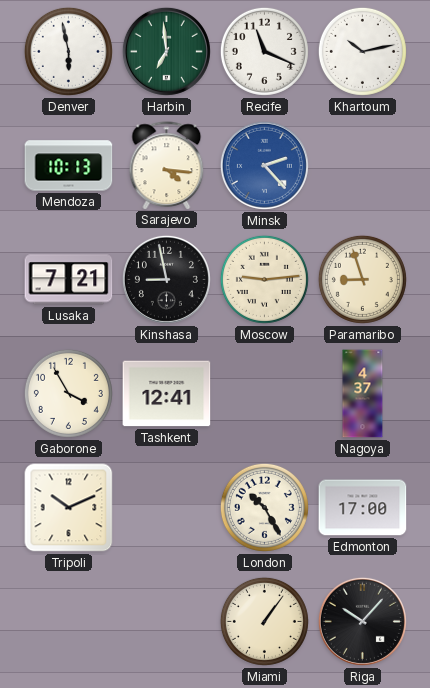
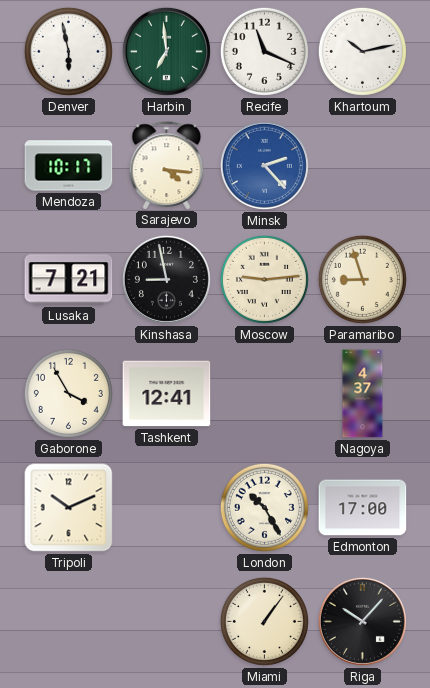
Mendoza: 10:13 -> 10:17
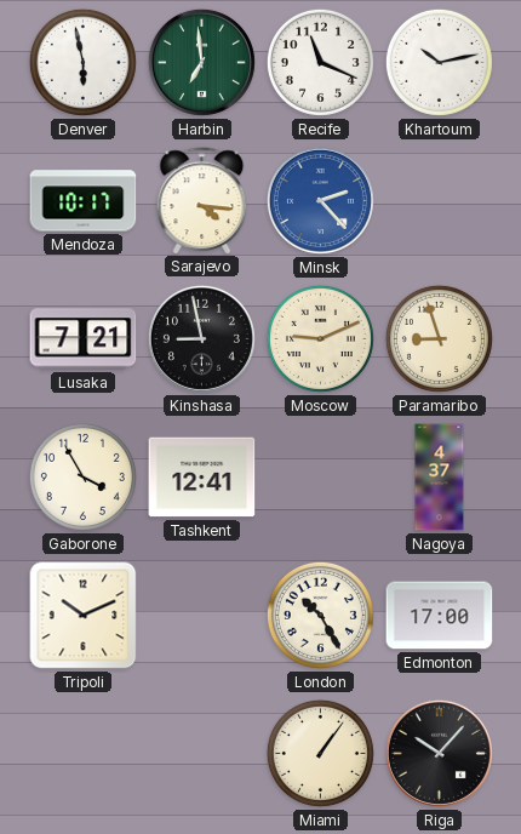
Moscow: 9:14 -> 9:11
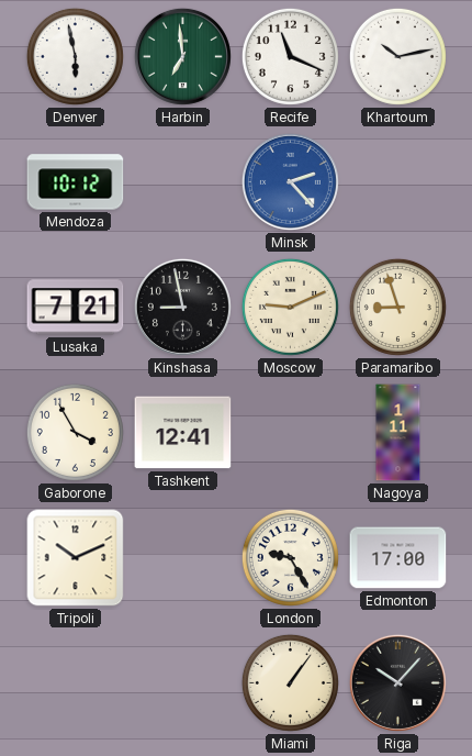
Mendoza: 10:17 -> 10:12
Sarajevo: 4:16 -> none
Nagoya: 4:37 -> 1:11
London: 10:25 -> 9:25
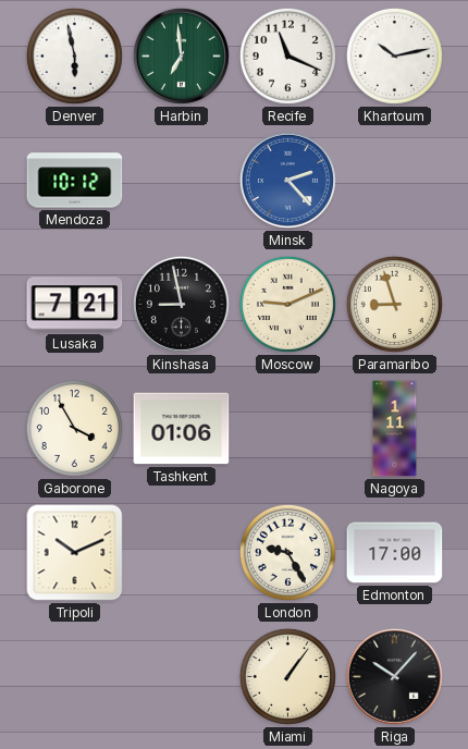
Tashkent: 12:41 -> 01:06
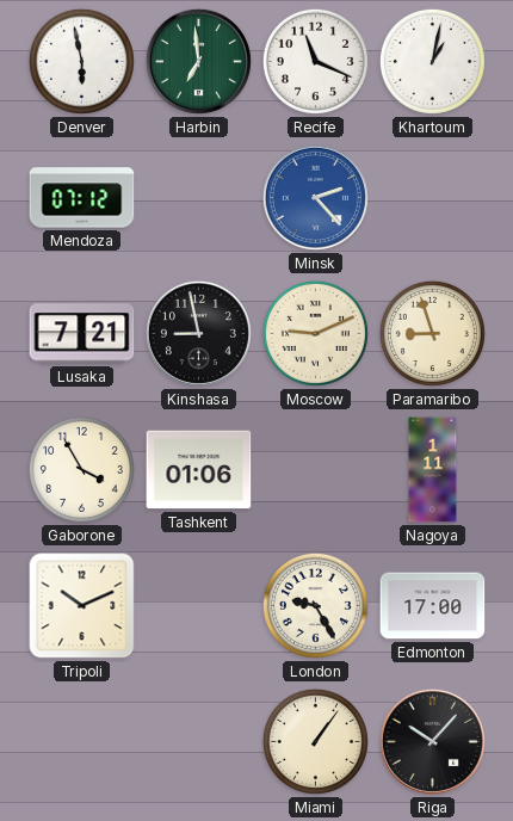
Khartoum: 10:13 -> 1:02
Mendoza: 10:12 -> 07:12
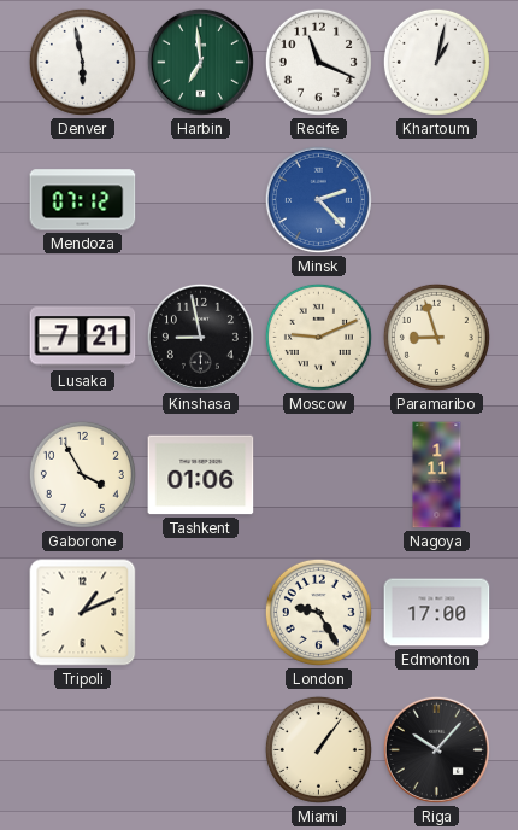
Tripoli: 10:11 -> 1:11
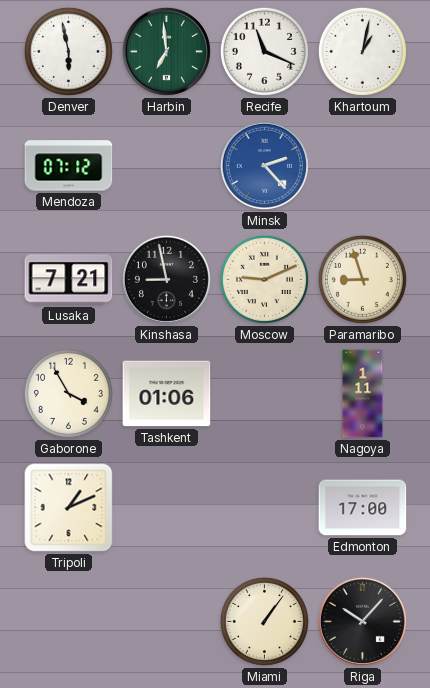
London: 9:25 -> none
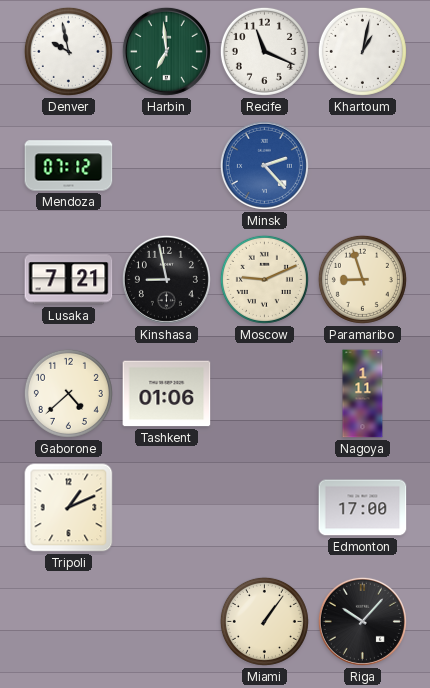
Denver: 5:58 -> 9:58
Gaborone: 3:55 -> 4:38
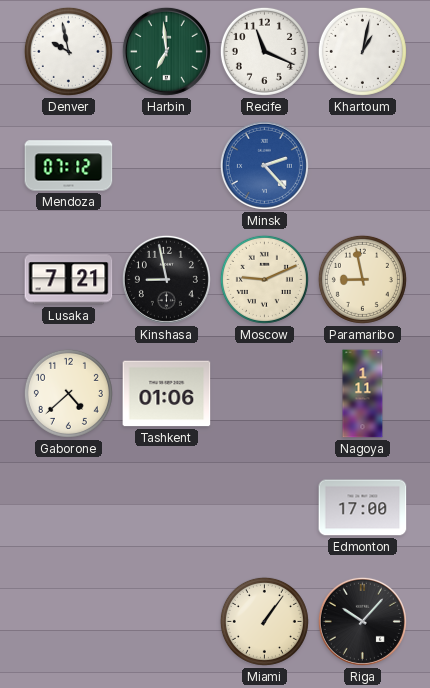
Paramaribo: 8:57 -> 8:58
Tripoli: 1:11 -> none
